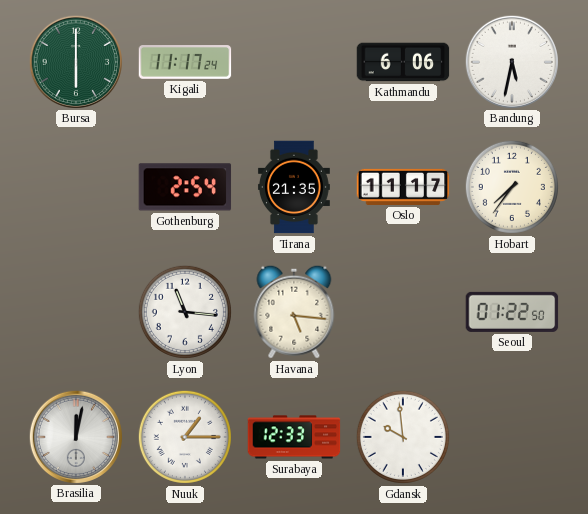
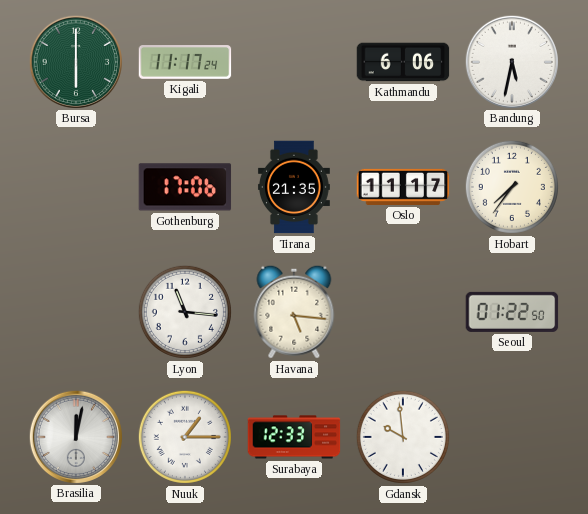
Gothenburg: 2:54 -> 17:06
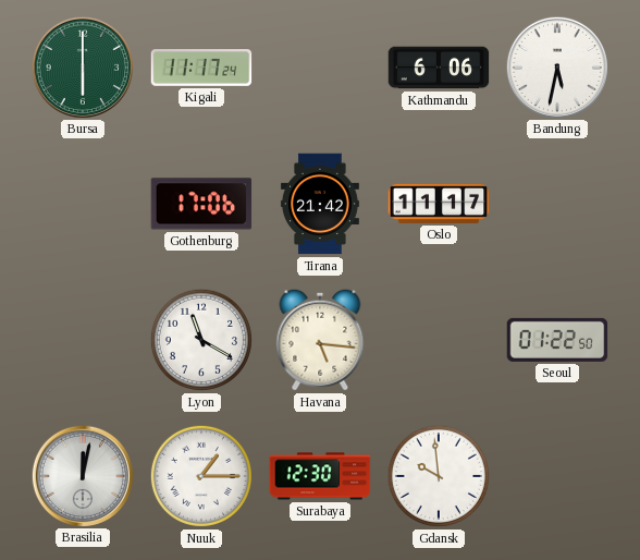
Tirana: 21:35 -> 21:42
Hobart: 7:36 -> none
Lyon: 11:16 -> 11:20
Surabaya: 12:33 -> 12:30
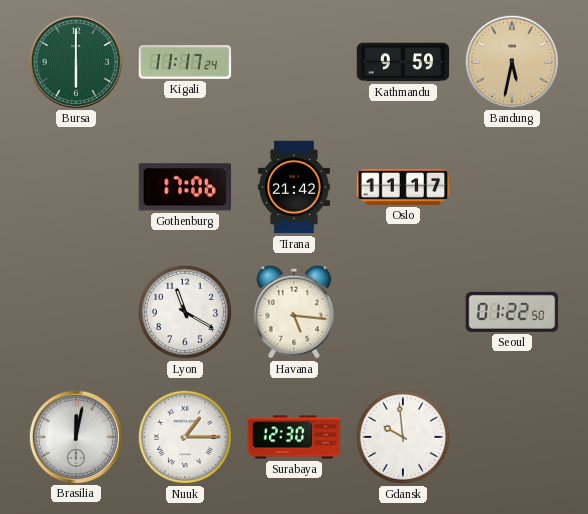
Kathmandu: 6:06 -> 9:59
Bandung dial: white -> champagne
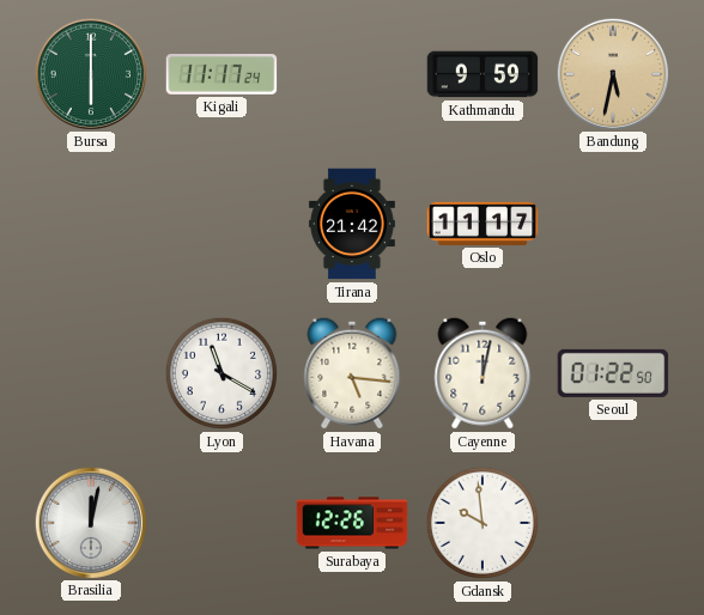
Gothenburg: 17:06 -> none
Cayenne: none -> 12:02
Nuuk: 1:15 -> none
Surabaya: 12:30 -> 12:26
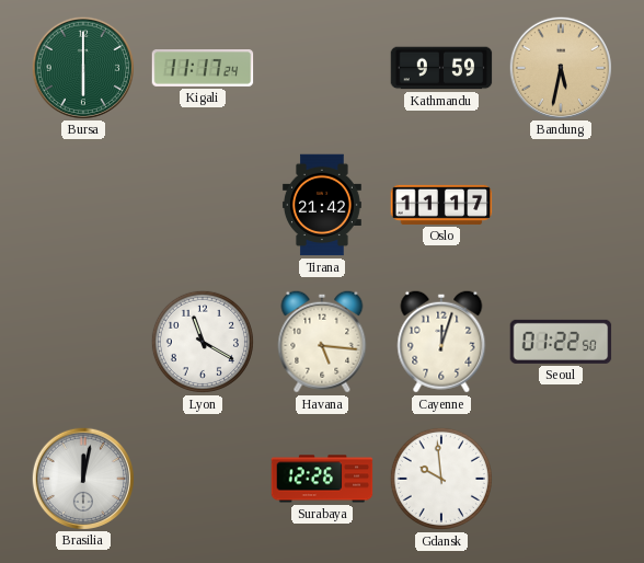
Cayenne: 12:02 -> 12:03
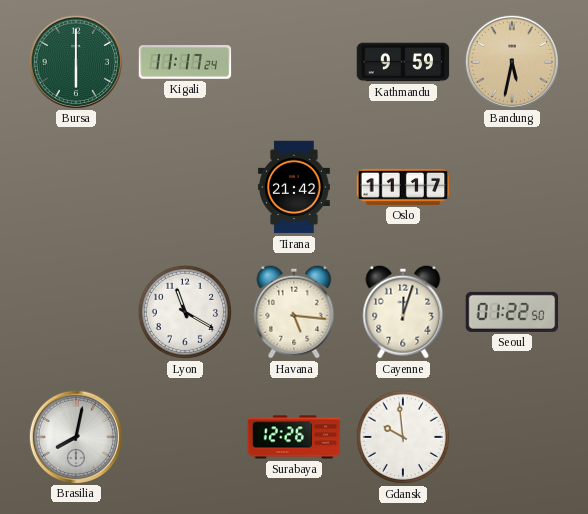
Brasilia: 12:02 -> 8:02
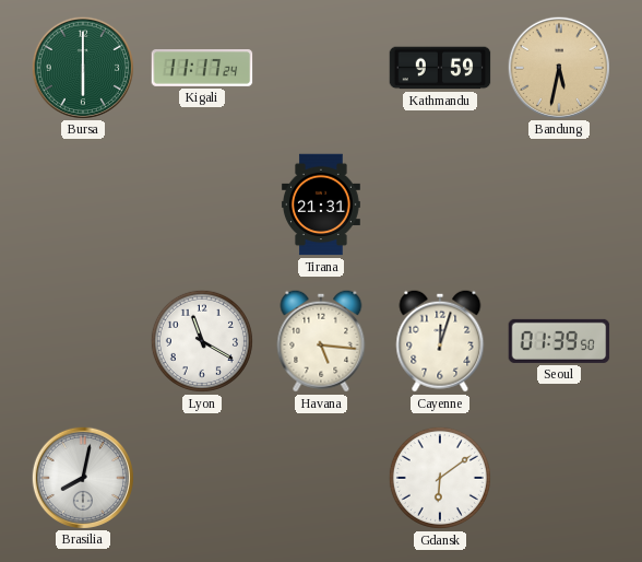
Tirana: 21:42 -> 21:31
Oslo: 11:17 -> none
Seoul: 01:22 -> 01:39
Surabaya: 12:26 -> none
Gdansk: 9:59 -> 6:09
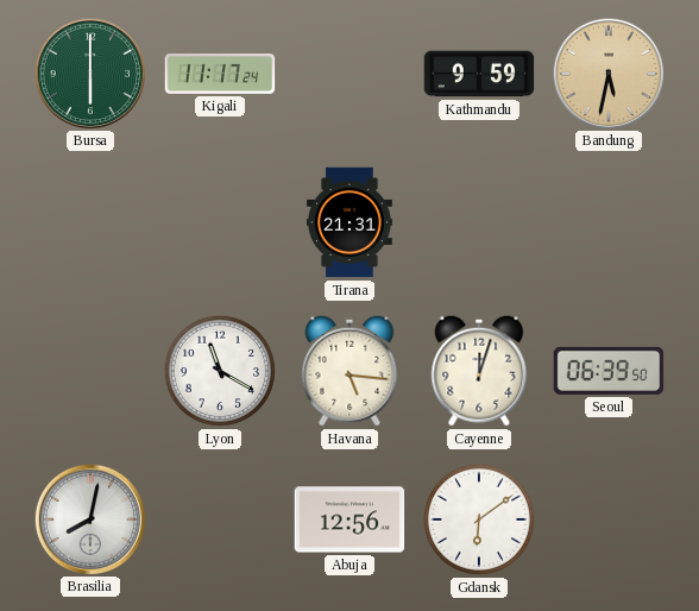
Seoul: 01:39 -> 06:39
Abuja: none -> 12:56
